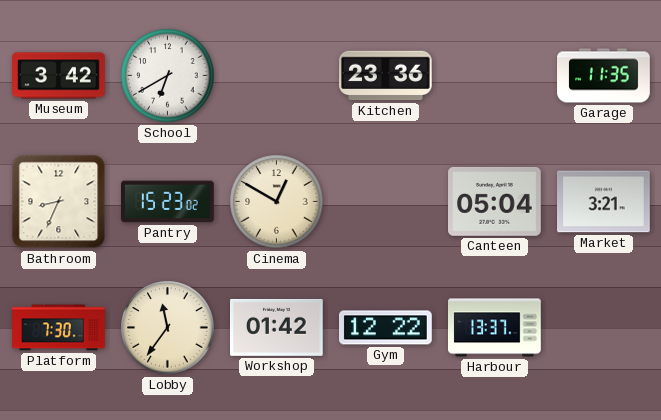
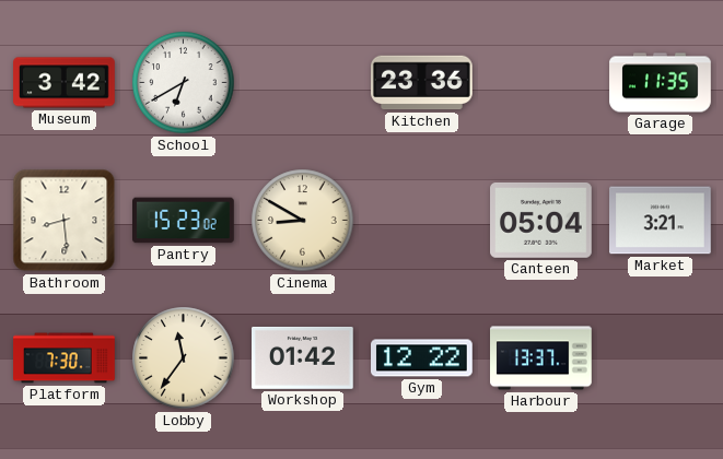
Bathroom: 8:34 -> 8:29
Cinema: 12:50 -> 8:50
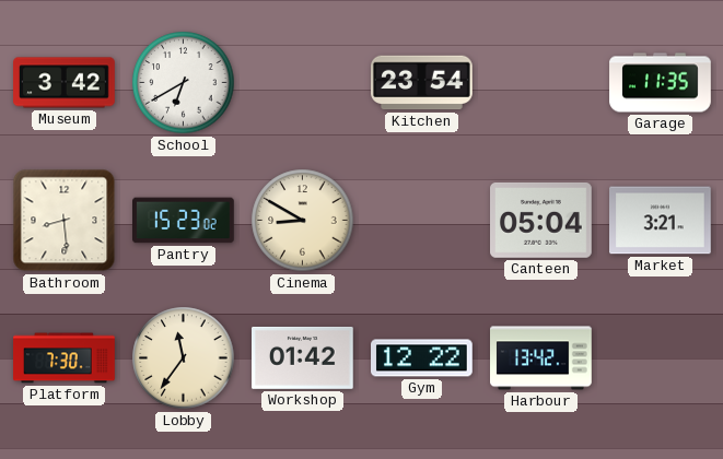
Kitchen: 23:36 -> 23:54
Harbour: 13:37 -> 13:42
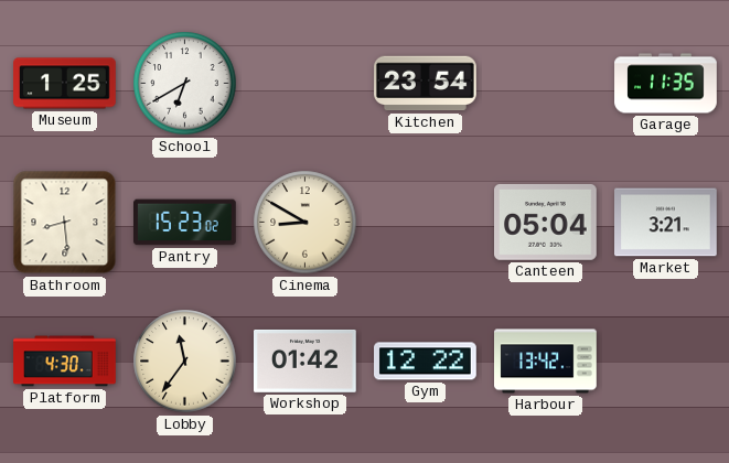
Museum: 3:42 -> 1:25
Platform: 7:30 -> 4:30
